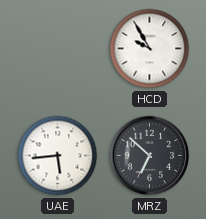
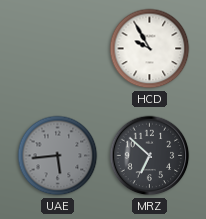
UAE dial: white -> grey
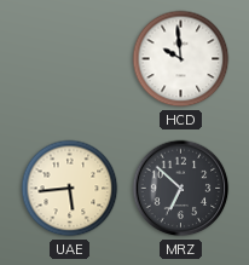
HCD: 9:55 -> 9:59
UAE dial: grey -> cream
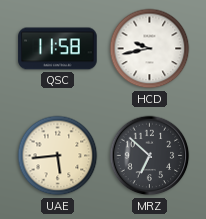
QSC: none -> 11:58
HCD: 9:59 -> 9:43
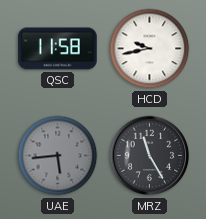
UAE dial: cream -> grey
MRZ: 6:52 -> 11:25
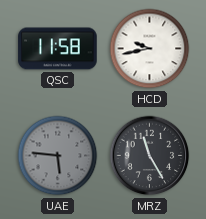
UAE: 5:44 -> 5:46
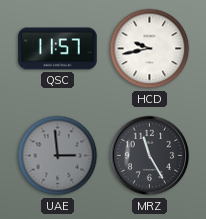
QSC: 11:58 -> 11:57
UAE: 5:46 -> 2:59
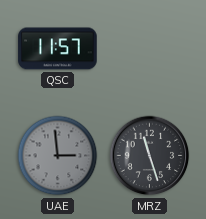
HCD: 9:43 -> none
MRZ: 11:25 -> 11:27
